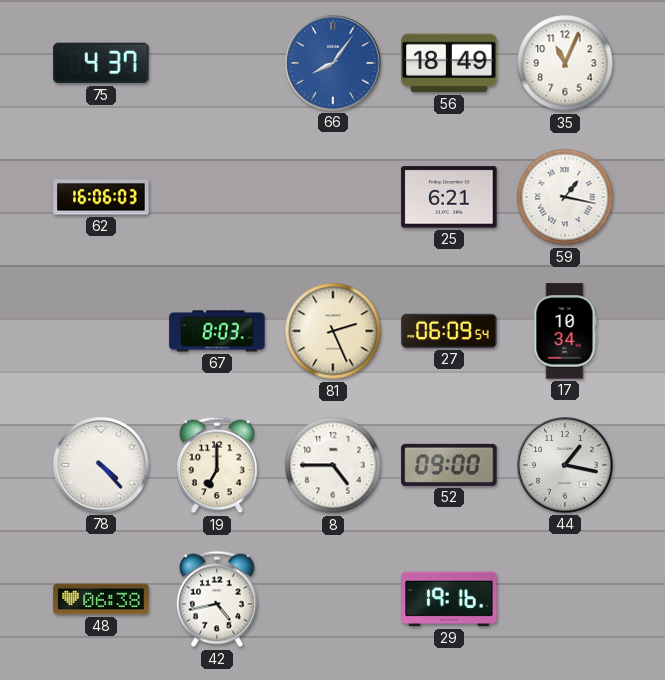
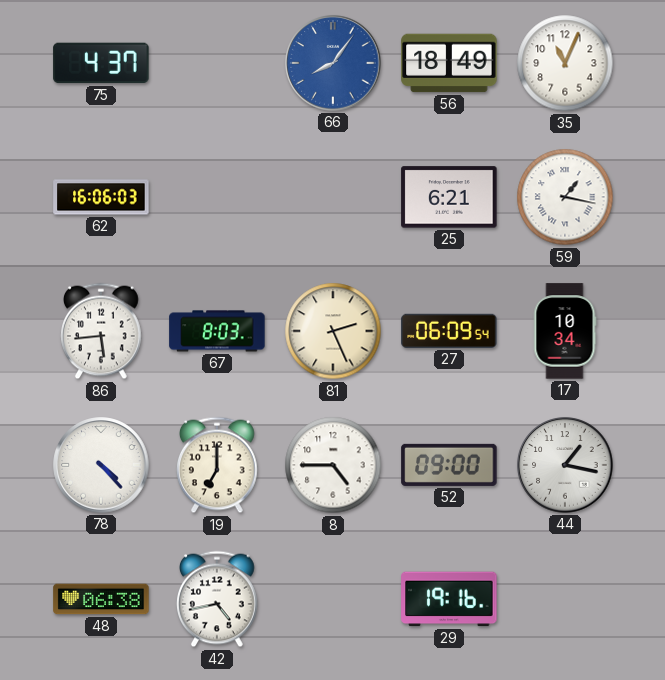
86: none -> 5:44
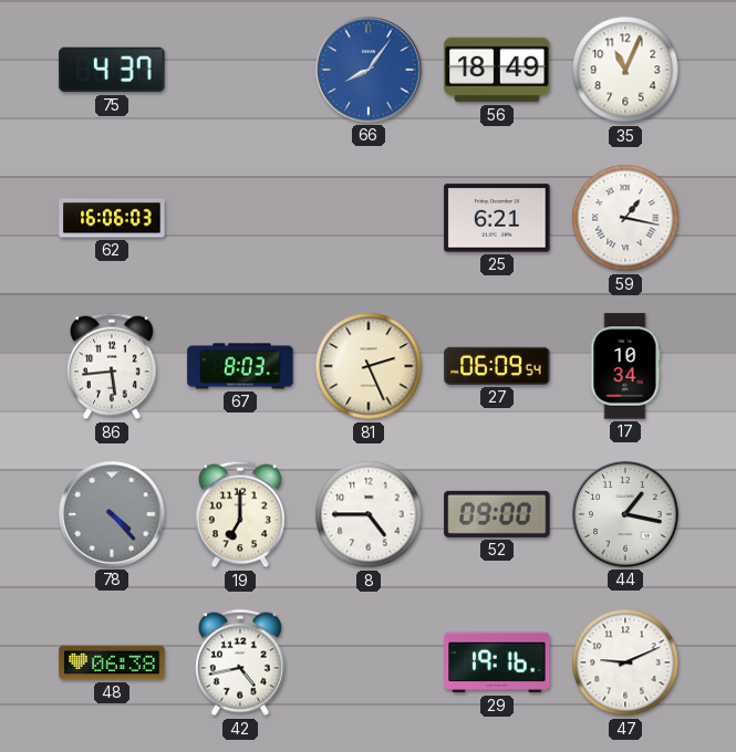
78 dial: white -> grey
47: none -> 9:11
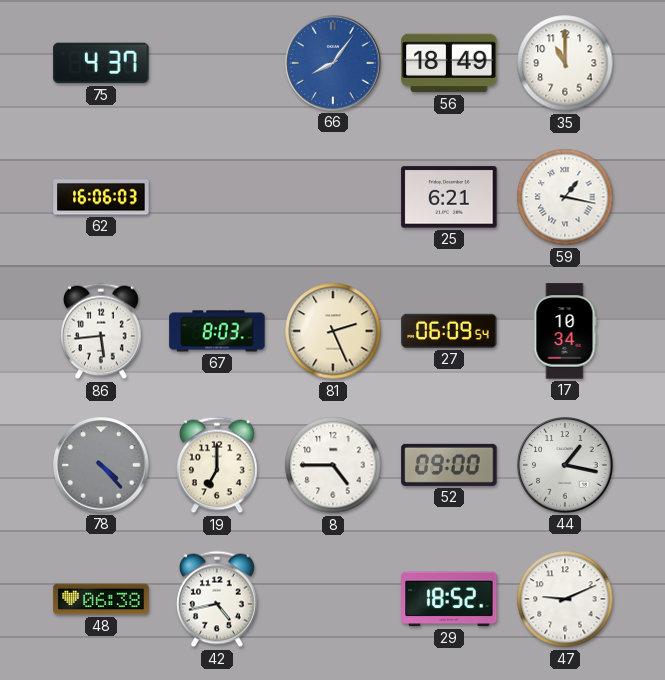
35: 11:04 -> 11:00
29: 19:16 -> 18:52
